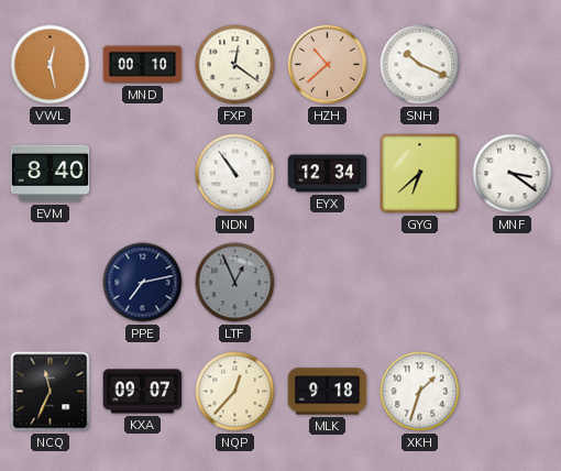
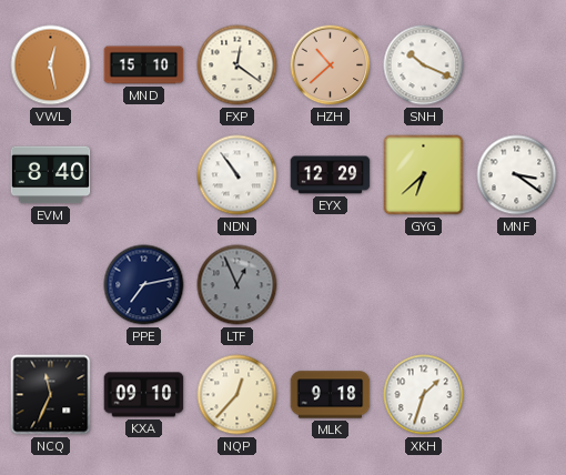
MND: 00:10 -> 15:10
EYX: 12:34 -> 12:29
KXA: 09:07 -> 09:10
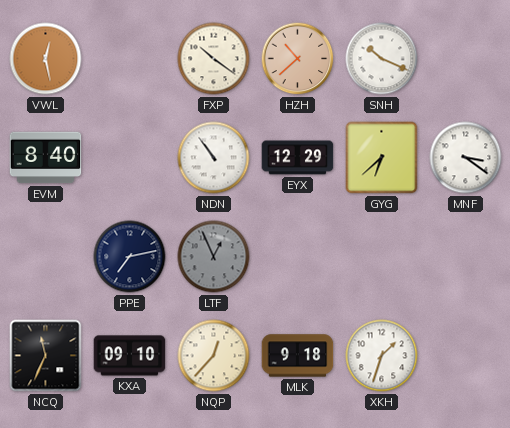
MND: 15:10 -> none
FXP: 12:21 -> 10:21
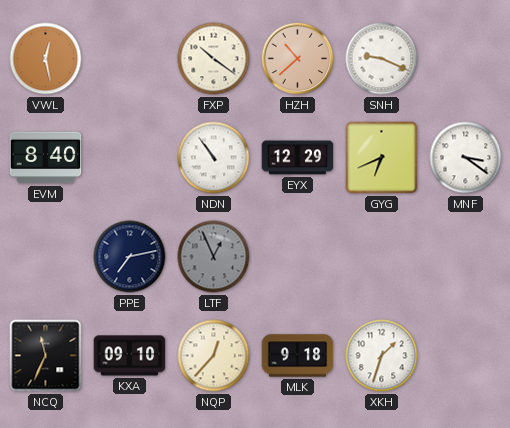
SNH: 10:19 -> 9:19
GYG: 6:38 -> 6:41
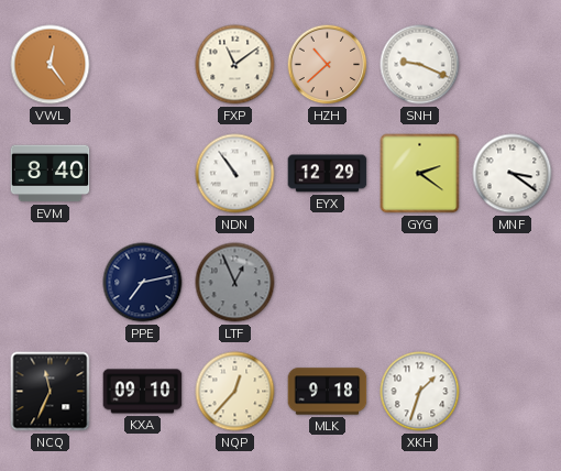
VWL: 12:28 -> 12:24
FXP: 10:21 -> 11:09
GYG: 6:41 -> 2:21
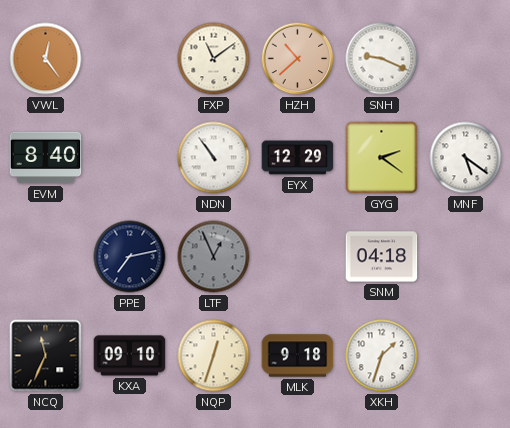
MNF: 3:21 -> 5:21
SNM: none -> 04:18
NQP: 12:37 -> 12:33
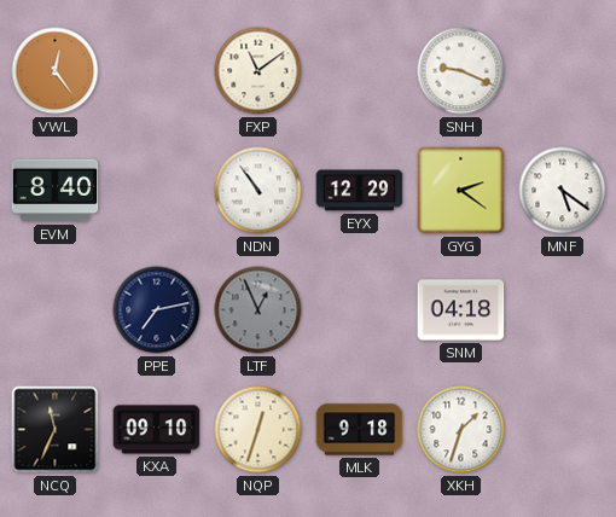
HZH: 10:38 -> none
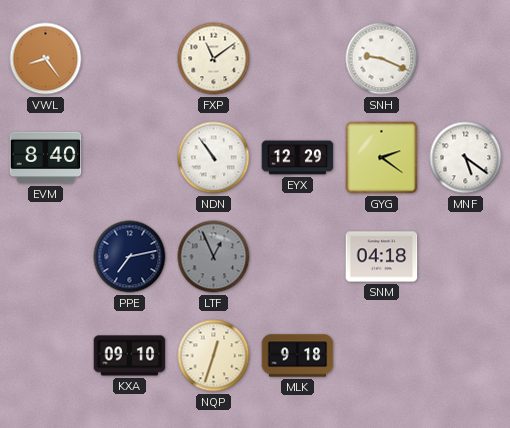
VWL: 12:24 -> 8:24
NCQ: 11:34 -> none
XKH: 1:33 -> none
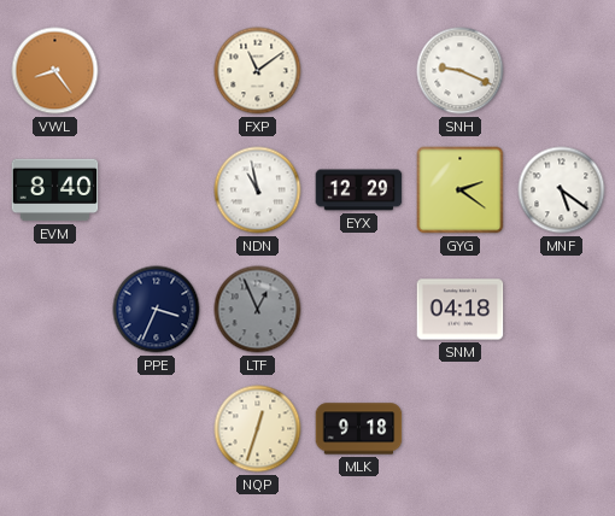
NDN: 10:54 -> 10:58
PPE: 7:13 -> 3:34
KXA: 09:10 -> none
